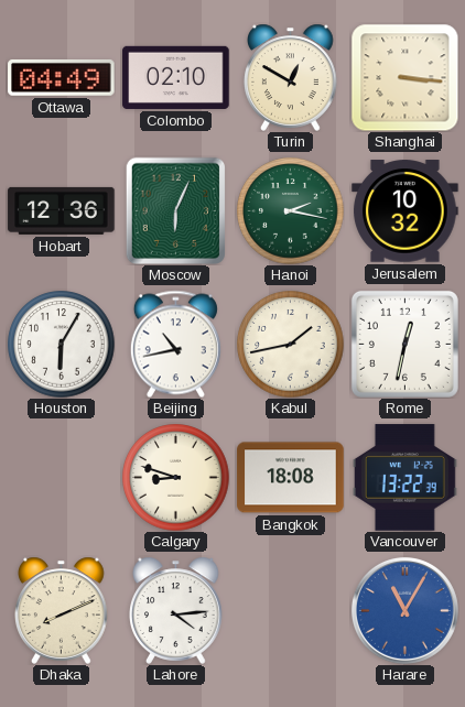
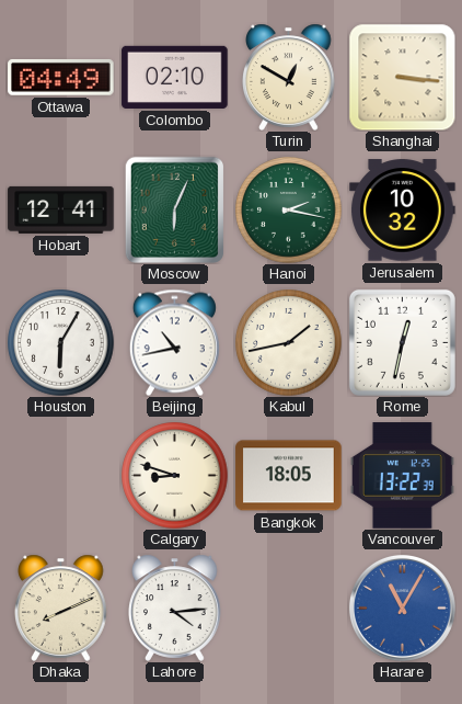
Hobart: 12:36 -> 12:41
Bangkok: 18:08 -> 18:05
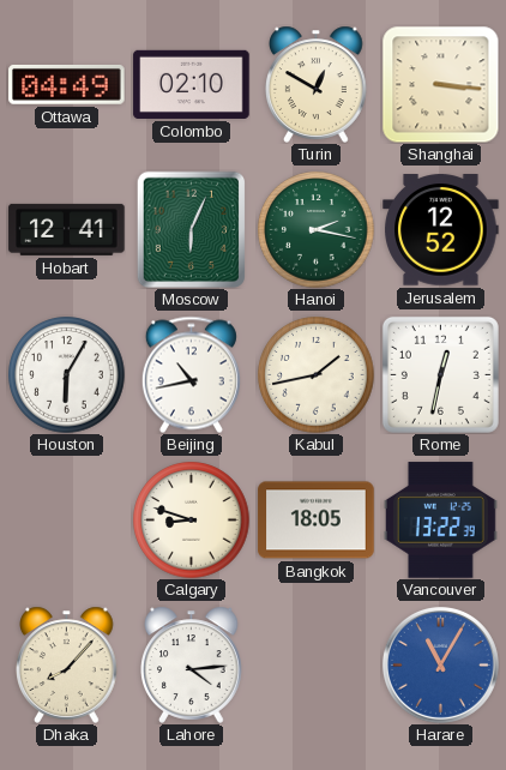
Jerusalem: 10:32 -> 12:52
Dhaka: 8:11 -> 8:07
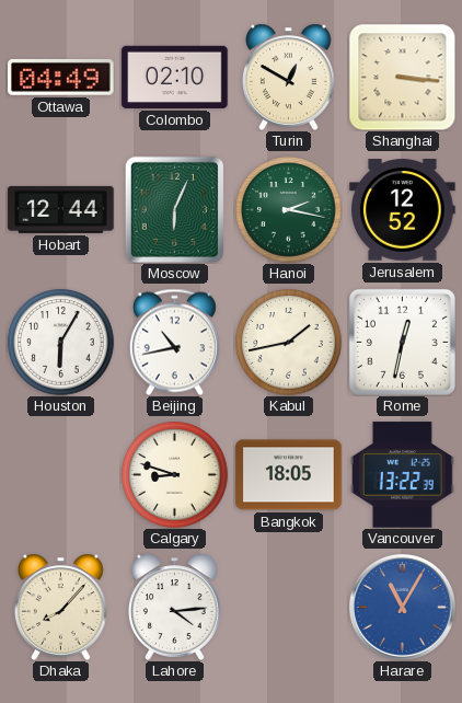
Hobart: 12:41 -> 12:44
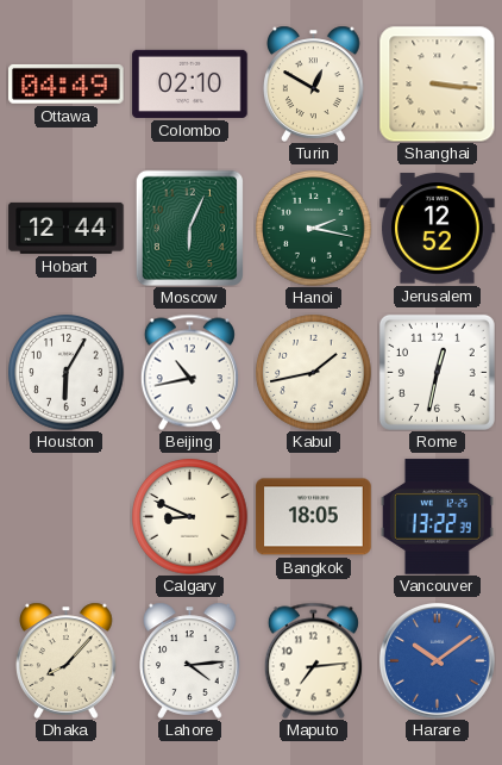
Calgary: 8:48 -> 8:49
Maputo: none -> 7:14
Harare: 11:05 -> 10:09
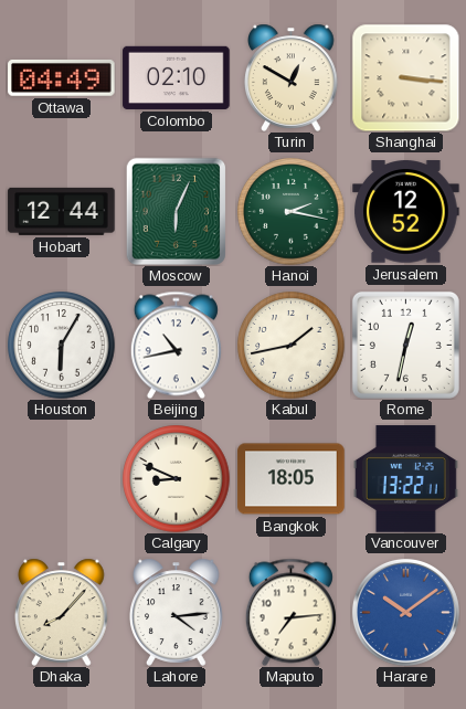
Vancouver: 13:22:39 -> 13:22:11
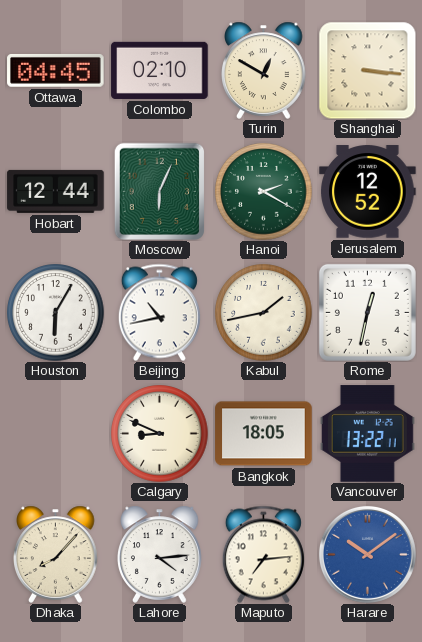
Ottawa: 04:49 -> 04:45
Hanoi: 2:17 -> 2:20
